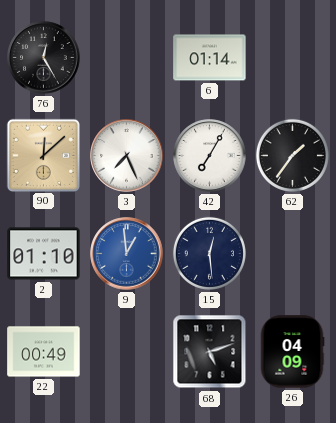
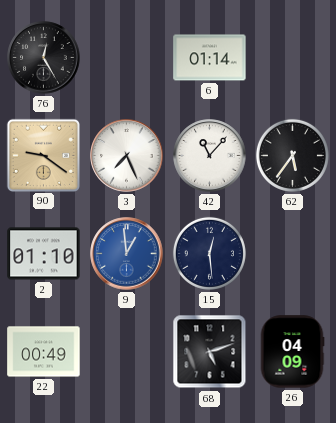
90: 12:08 -> 9:21
42: 7:05 -> 11:07
62: 1:36 -> 5:36
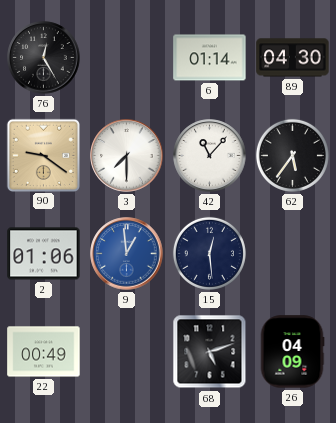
89: none -> 04:30
3: 7:26 -> 7:30
2: 01:10 -> 01:06
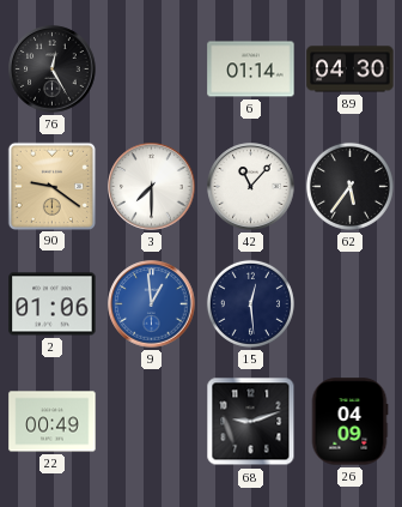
68: 5:12 -> 9:12
